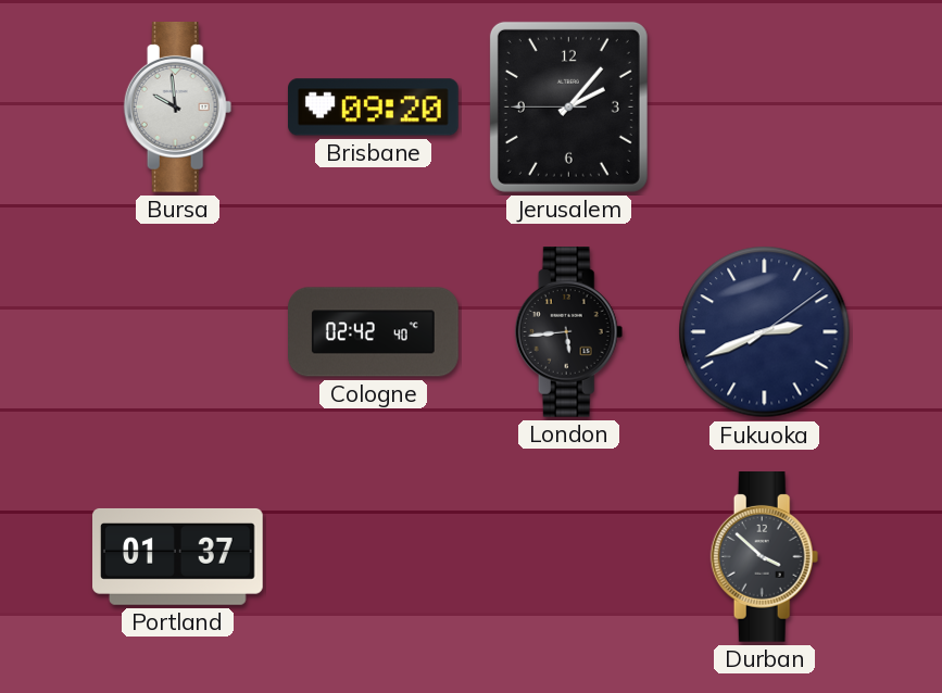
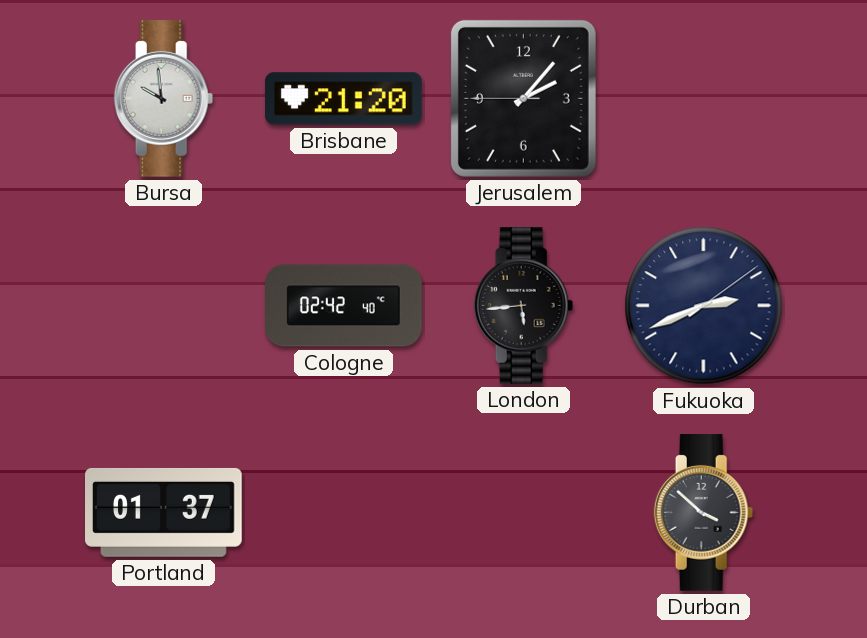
Brisbane: 09:20 -> 21:20
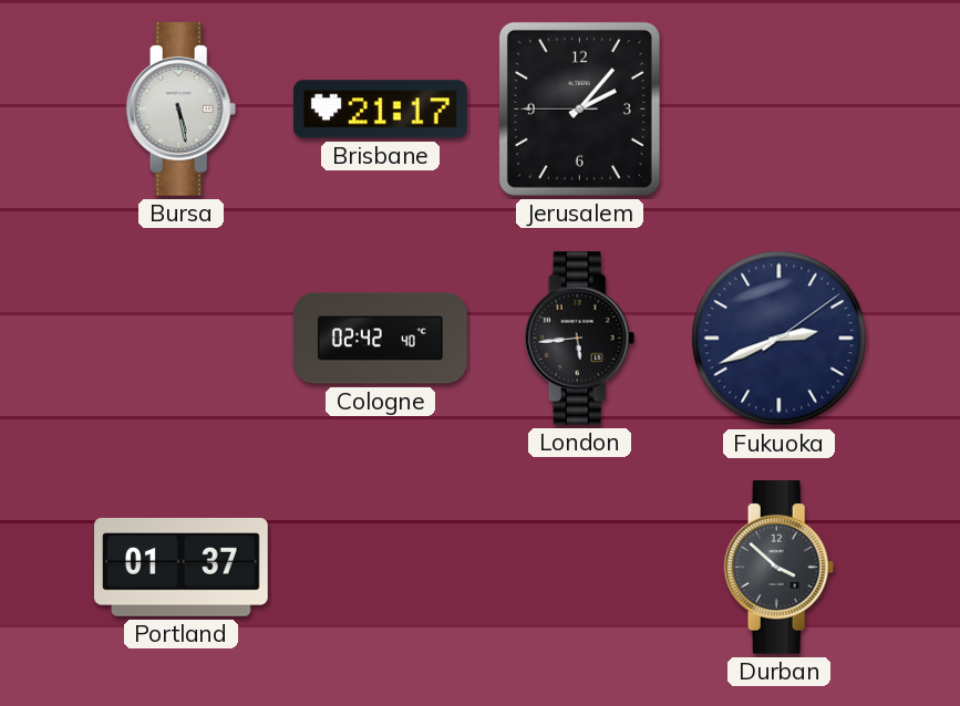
Bursa: 9:59 -> 5:28
Brisbane: 21:20 -> 21:17
